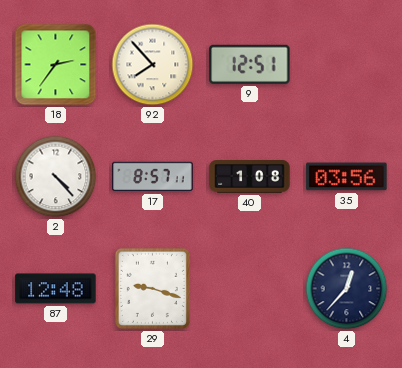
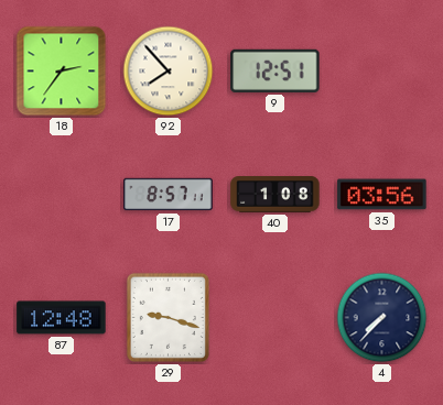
2: 4:23 -> none
4: 12:37 -> 7:37
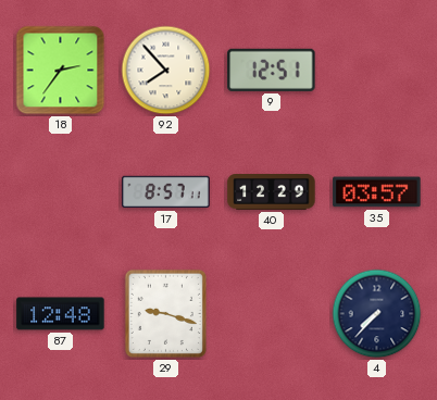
40: 1:08 -> 12:29
35: 03:56 -> 03:57
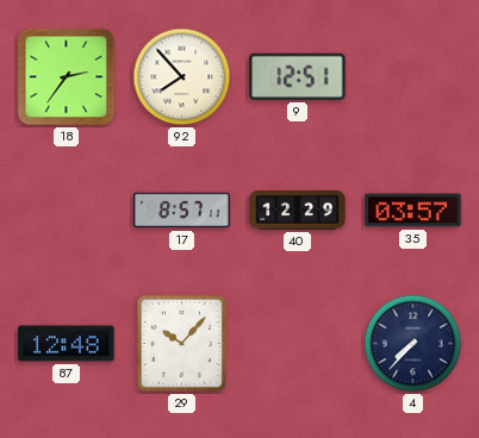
29: 9:18 -> 10:07
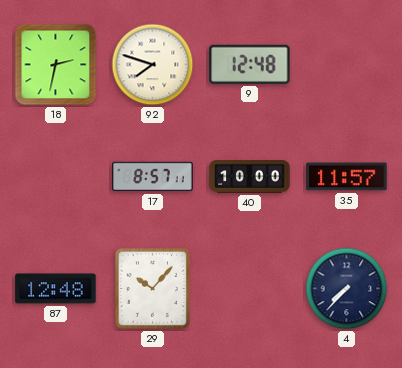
18: 2:36 -> 2:32
92: 7:53 -> 7:48
9: 12:51 -> 12:48
40: 12:29 -> 10:00
35: 03:57 -> 11:57
